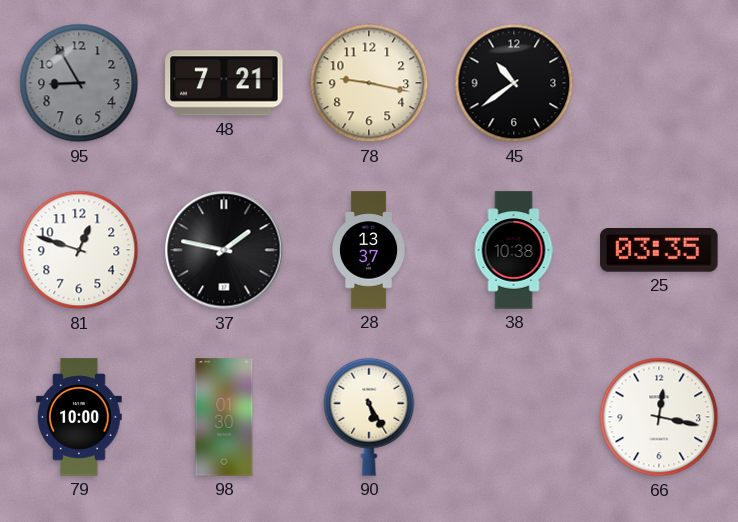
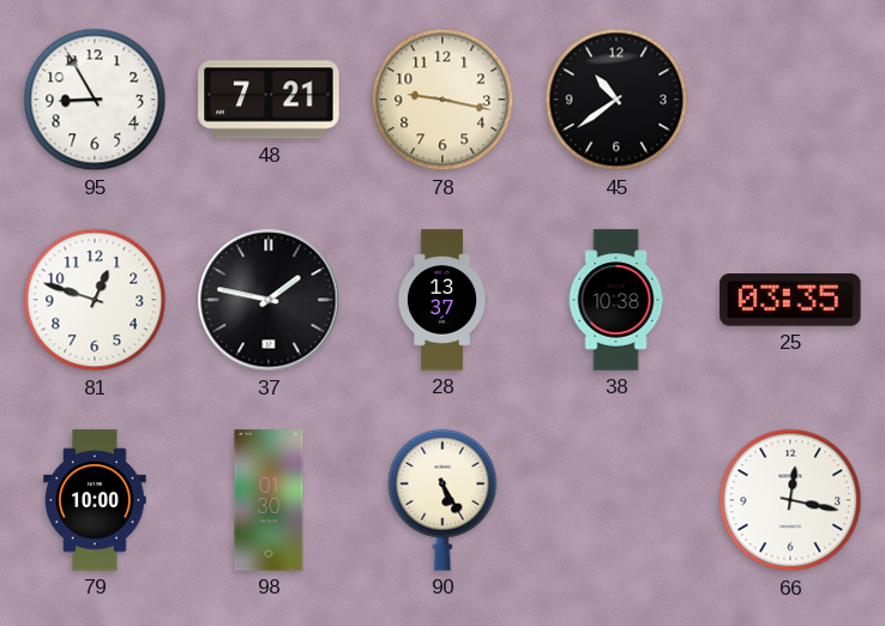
95 dial: grey -> white
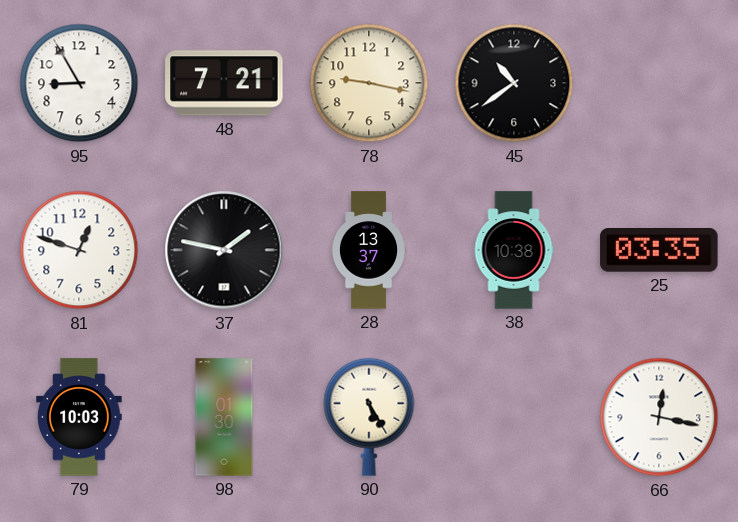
79: 10:00 -> 10:03
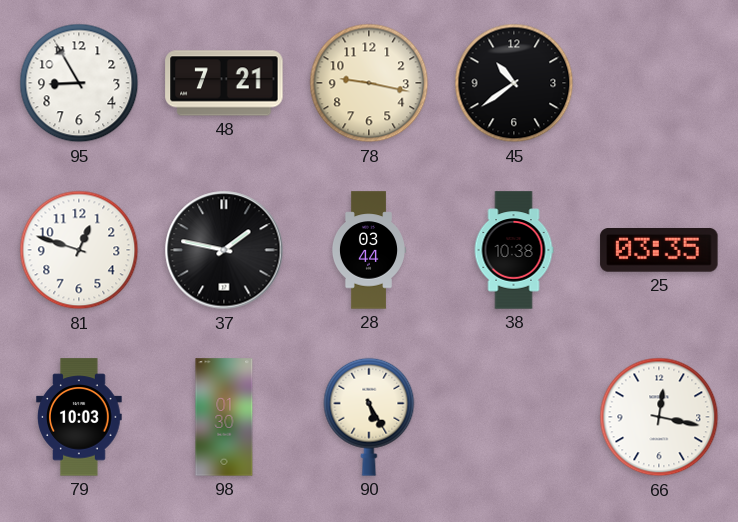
28: 13:37 -> 03:44
